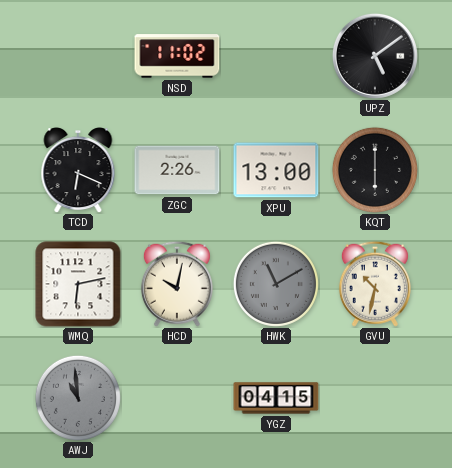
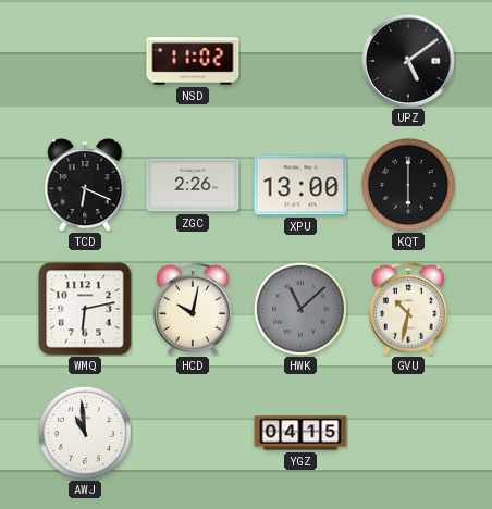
HWK: 11:10 -> 11:08
AWJ dial: grey -> white
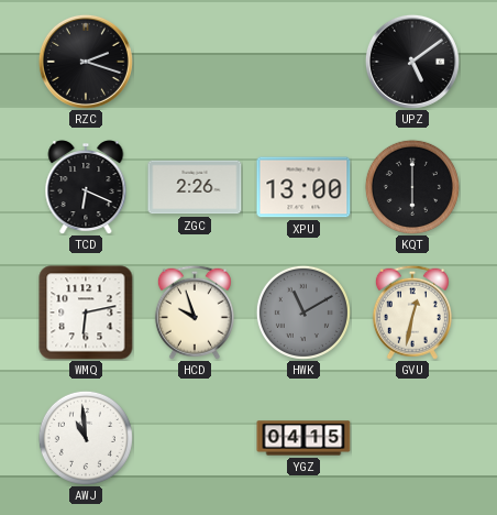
RZC: none -> 2:18
NSD: 11:02 -> none
HCD: 10:02 -> 9:57
HWK: 11:08 -> 11:10
GVU: 10:32 -> 12:32
